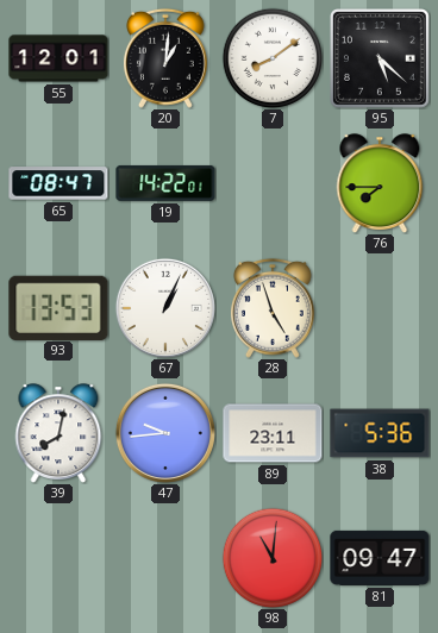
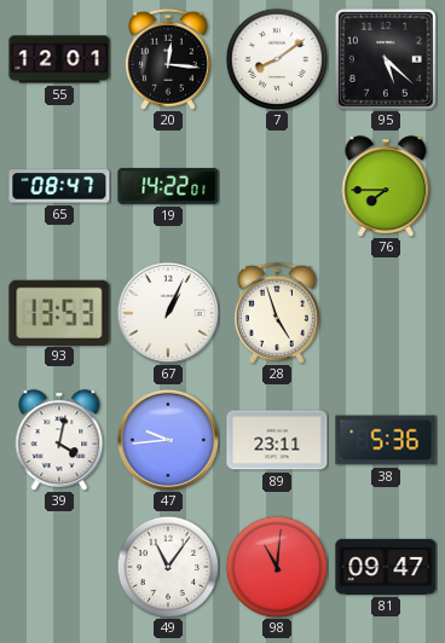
20: 1:01 -> 12:16
39: 8:02 -> 4:02
49: none -> 11:06
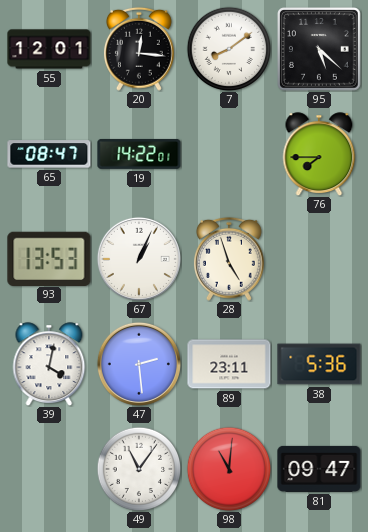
47: 9:44 -> 2:29
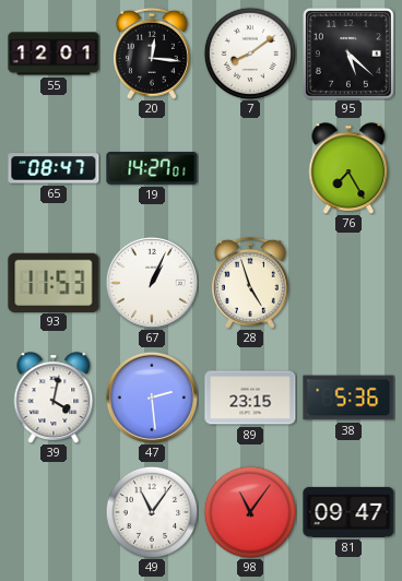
19: 14:22 -> 14:27
76: 7:45 -> 7:25
93: 13:53 -> 11:53
89: 23:11 -> 23:15
98: 11:01 -> 11:06
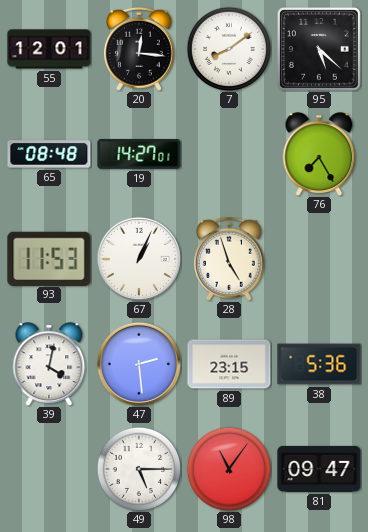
65: 08:47 -> 08:48
49: 11:06 -> 5:15
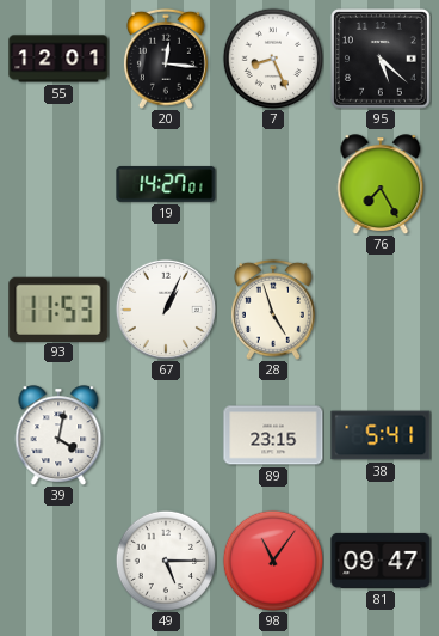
7: 8:09 -> 8:26
65: 08:48 -> none
47: 2:29 -> none
38: 5:36 -> 5:41
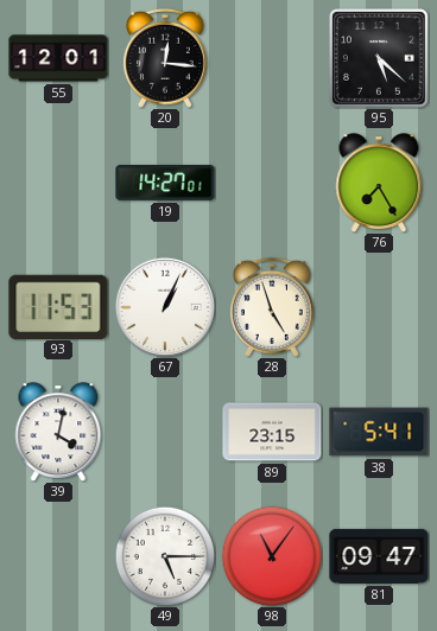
7: 8:26 -> none
